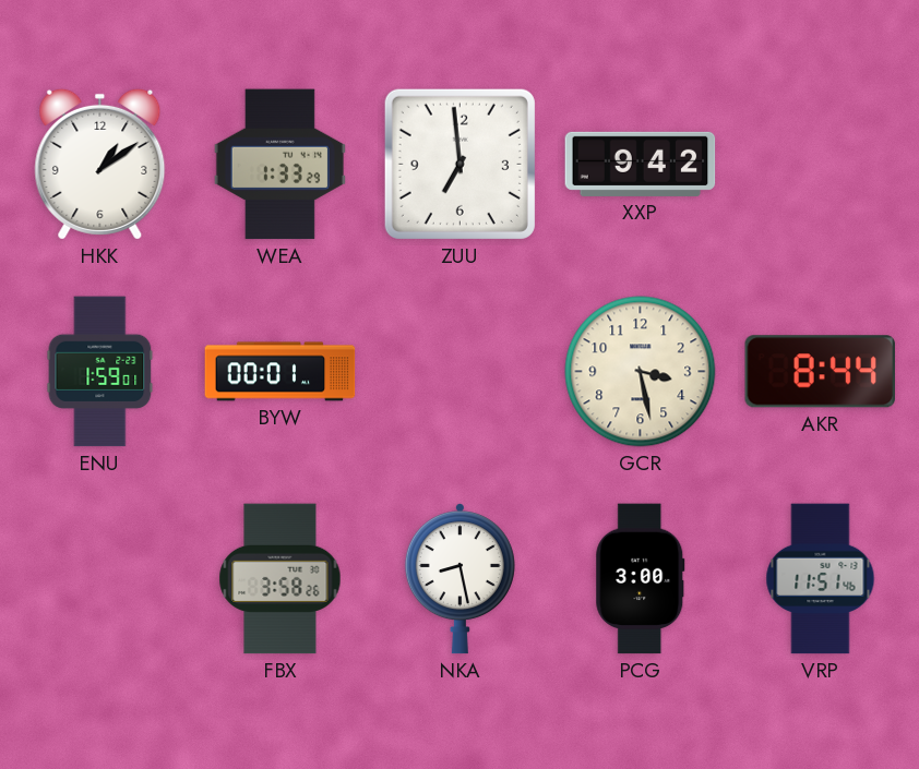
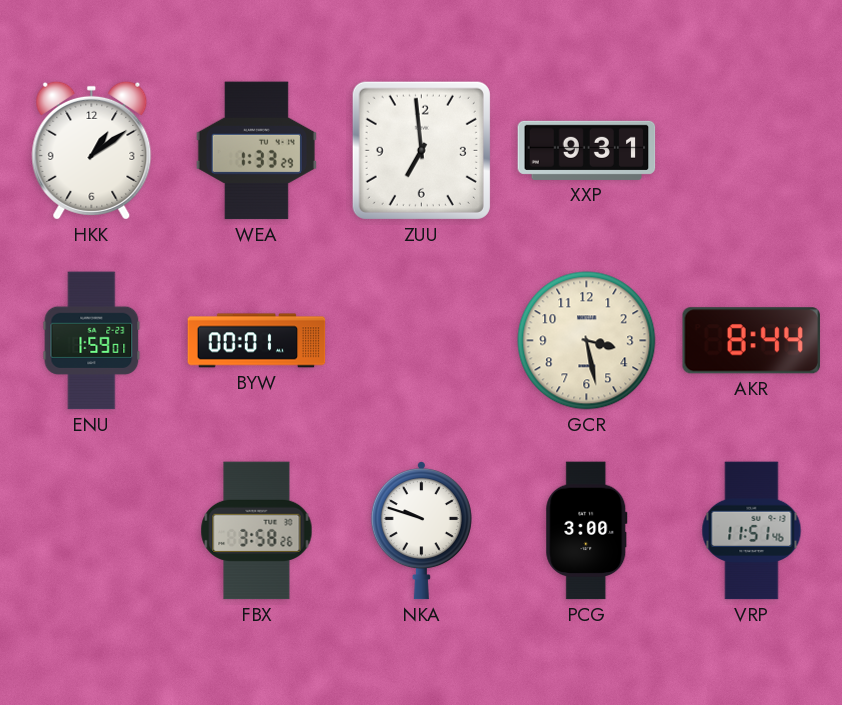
XXP: 9:42 -> 9:31
NKA: 8:28 -> 9:48
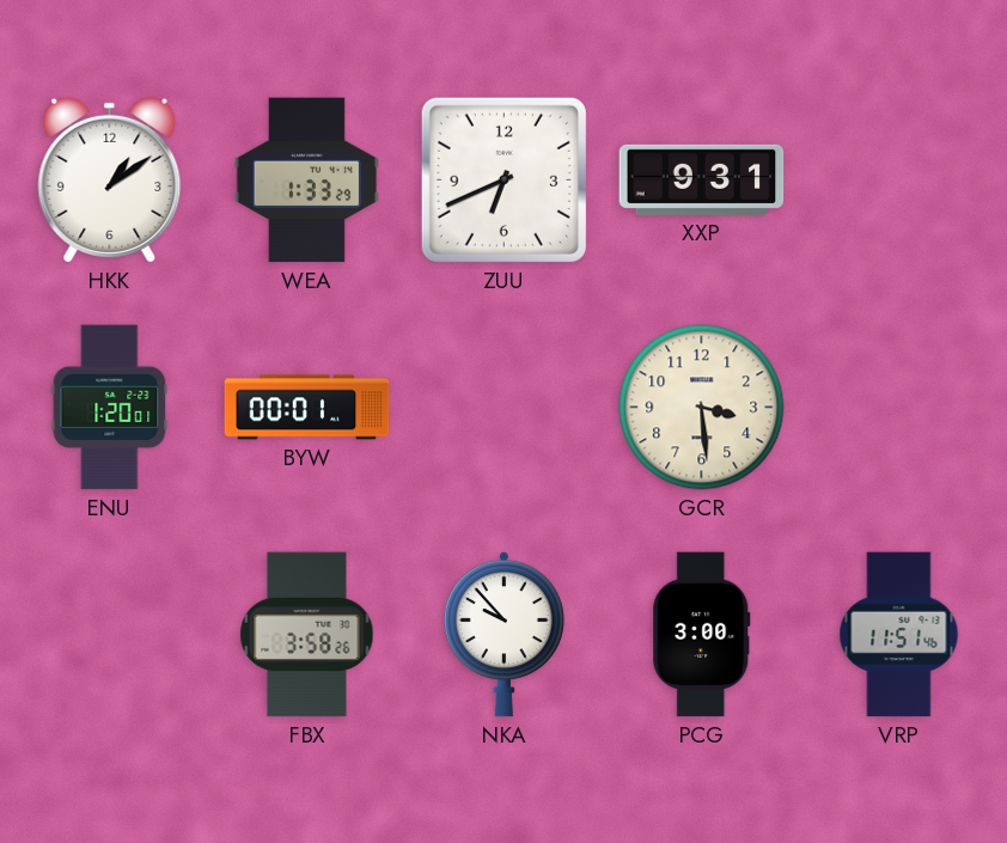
ZUU: 6:59 -> 6:41
ENU: 1:59 -> 1:20
GCR: 3:28 -> 3:29
AKR: 8:44 -> none
NKA: 9:48 -> 9:53
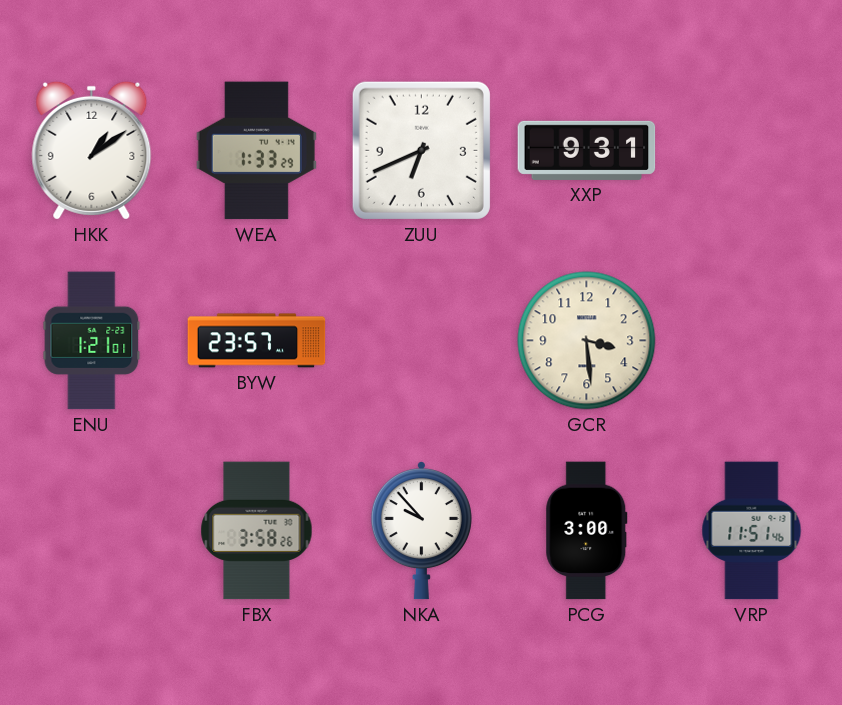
ENU: 1:20 -> 1:21
BYW: 00:01 -> 23:57
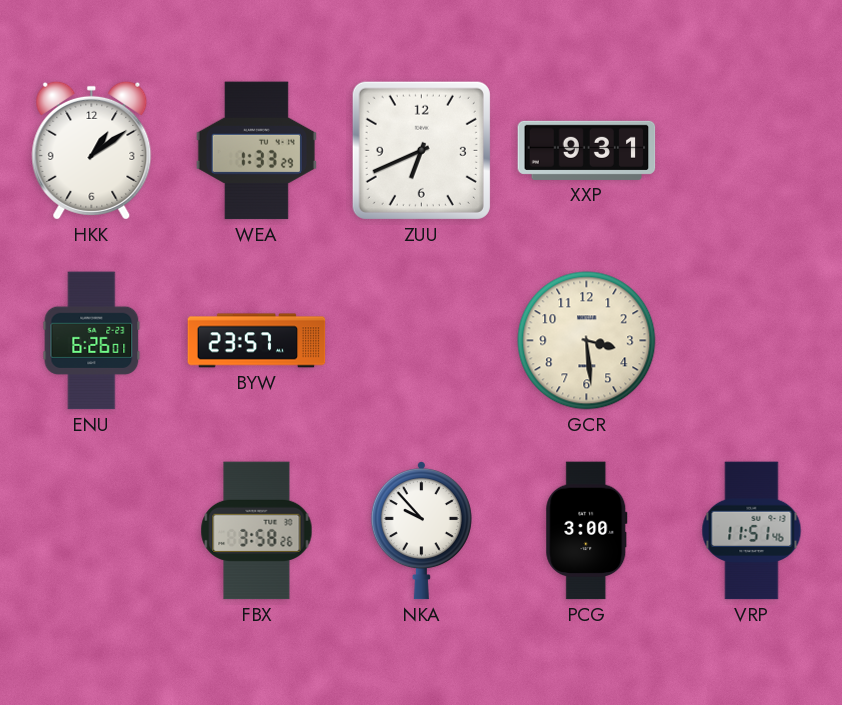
ENU: 1:21 -> 6:26
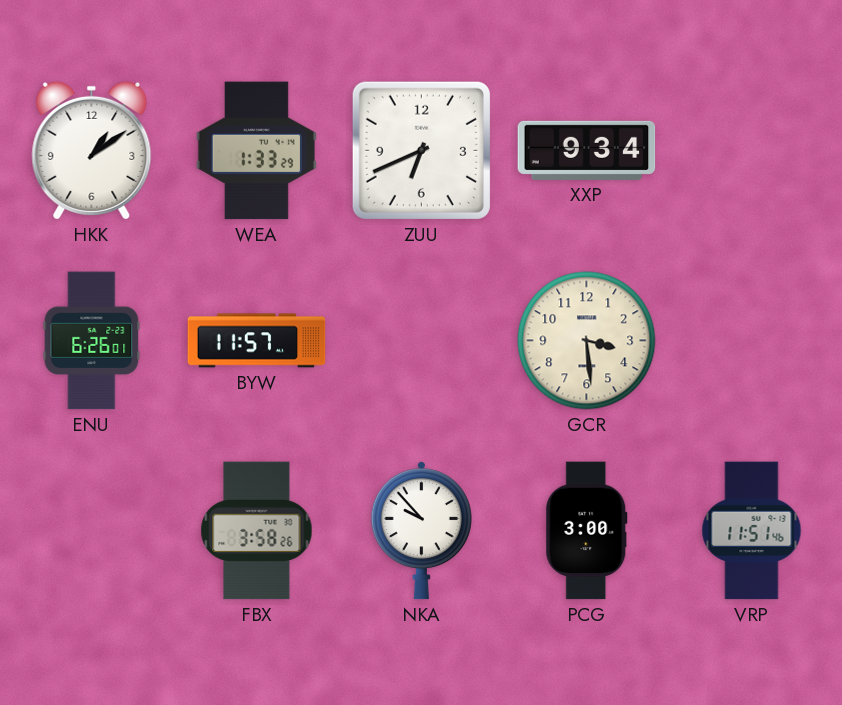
XXP: 9:31 -> 9:34
BYW: 23:57 -> 11:57
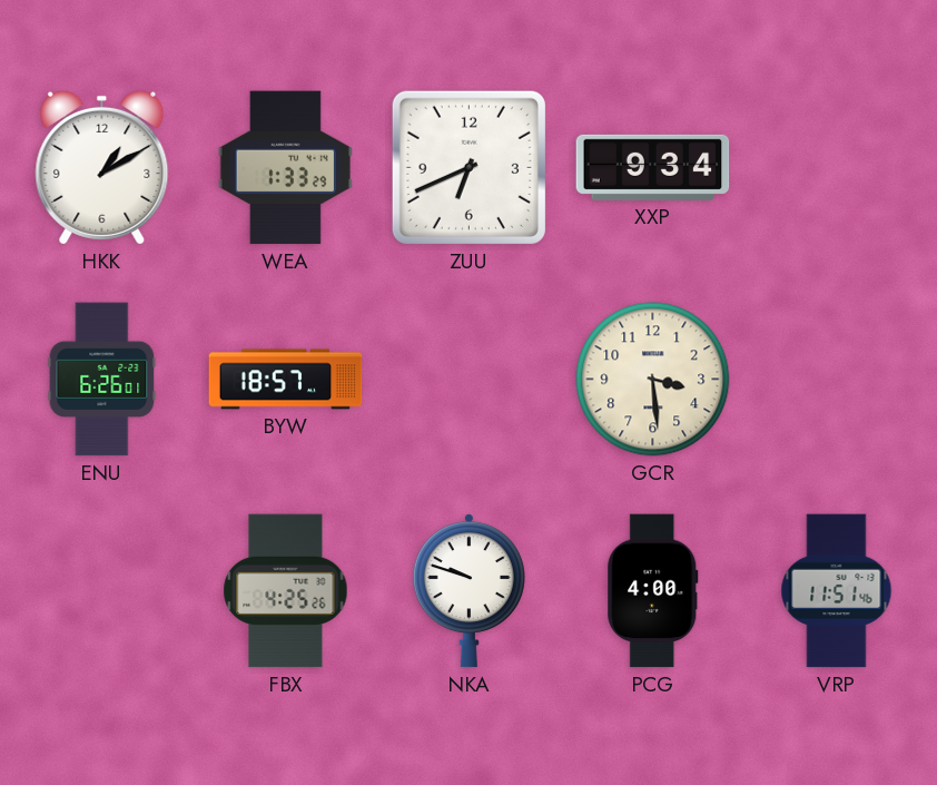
HKK: 1:09 -> 1:10
BYW: 11:57 -> 18:57
FBX: 3:58 -> 4:25
NKA: 9:53 -> 9:48
PCG: 3:00 -> 4:00
